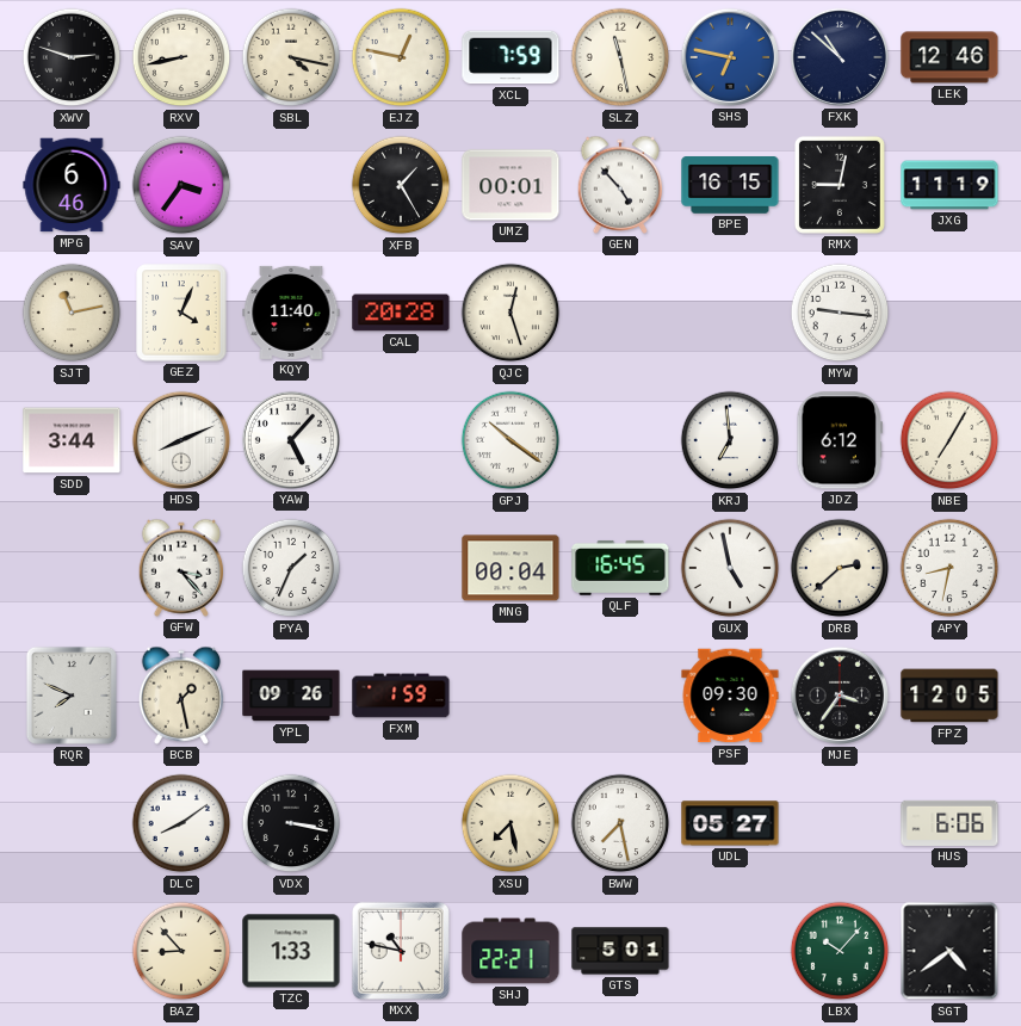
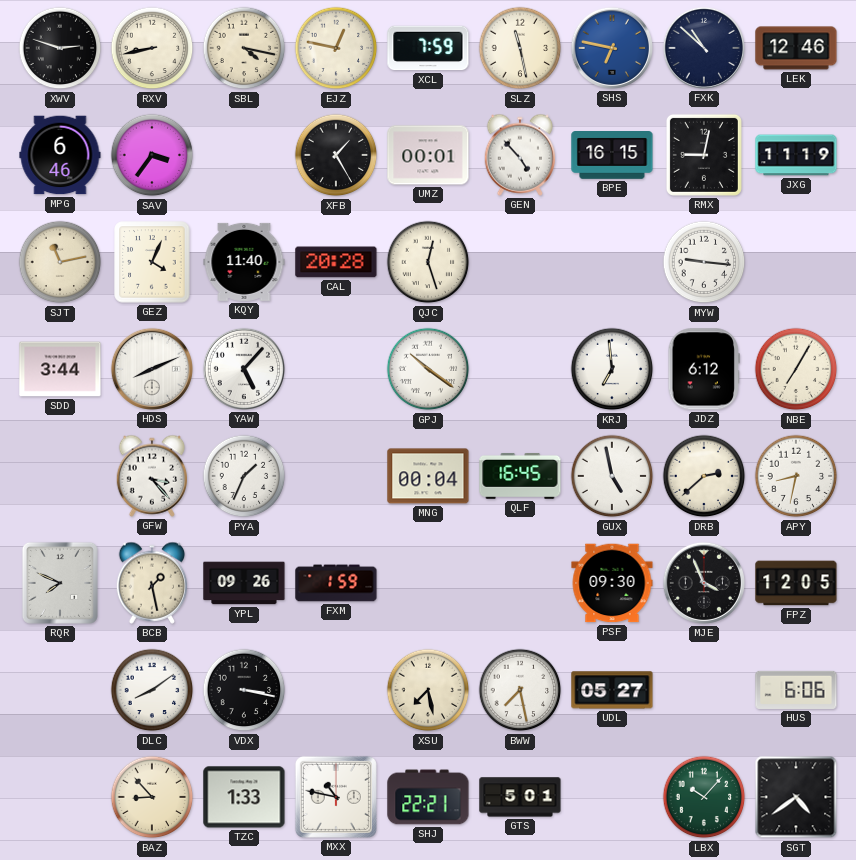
MJE: 3:36 -> 3:56
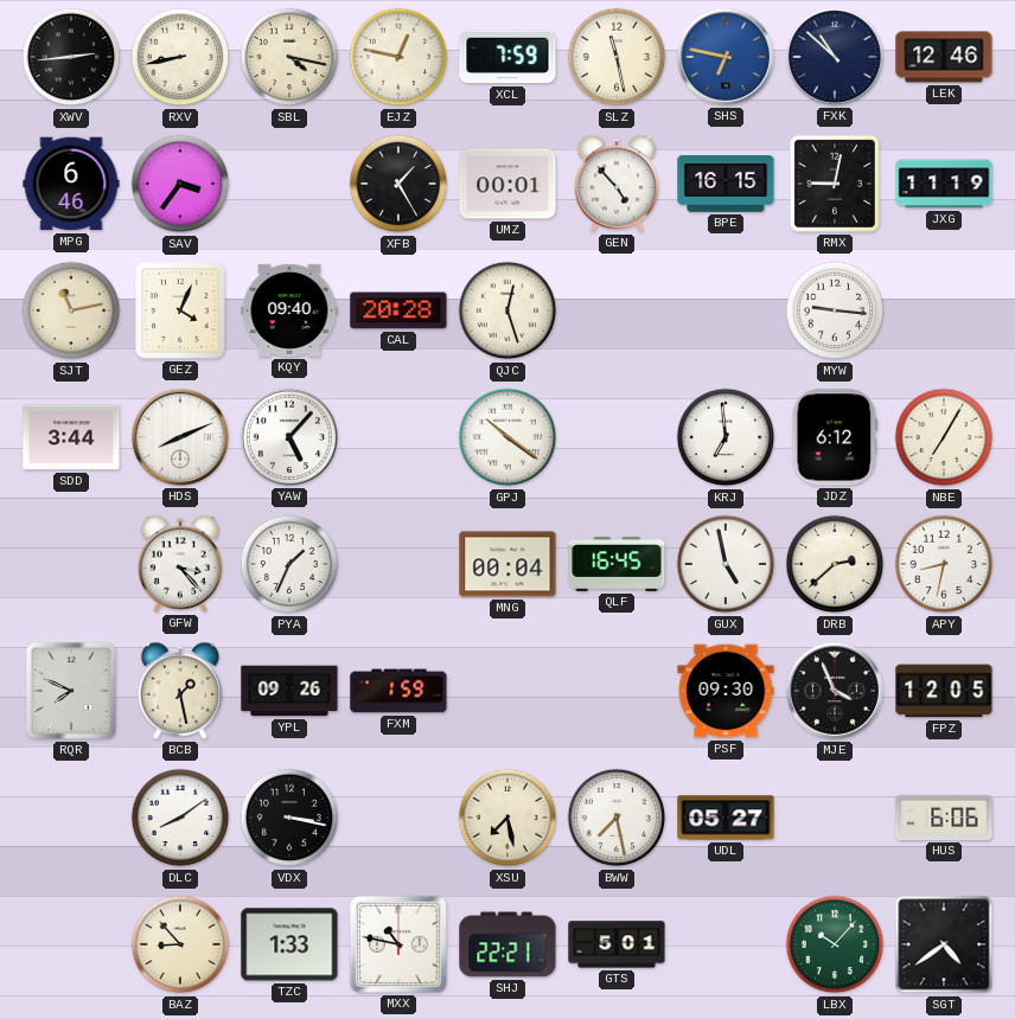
XWV: 2:48 -> 2:44
KQY: 11:40 -> 09:40
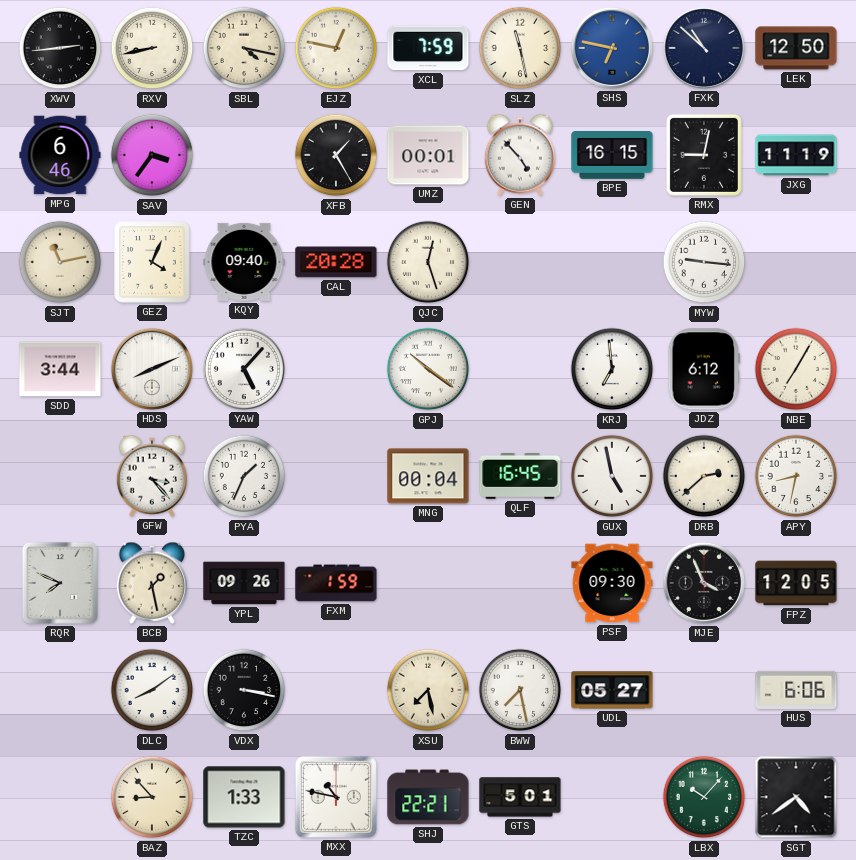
LEK: 12:46 -> 12:50
